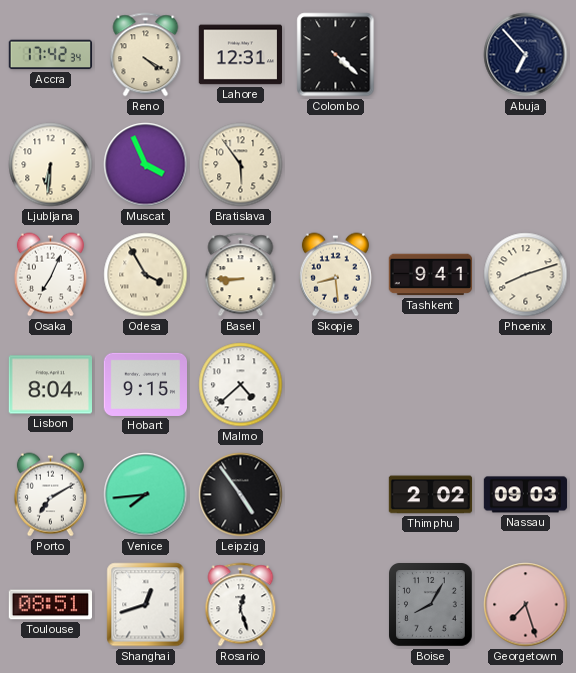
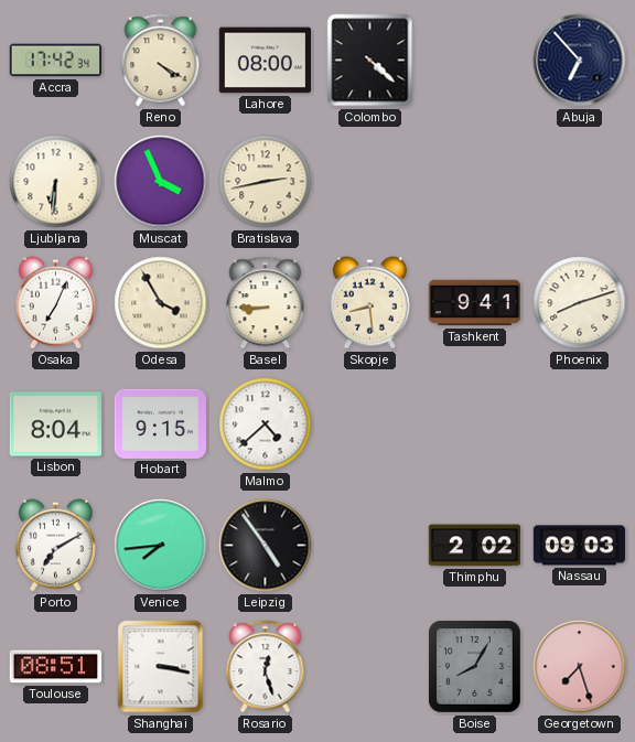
Lahore: 12:31 -> 08:00
Bratislava: 5:54 -> 2:43
Shanghai: 12:42 -> 3:17
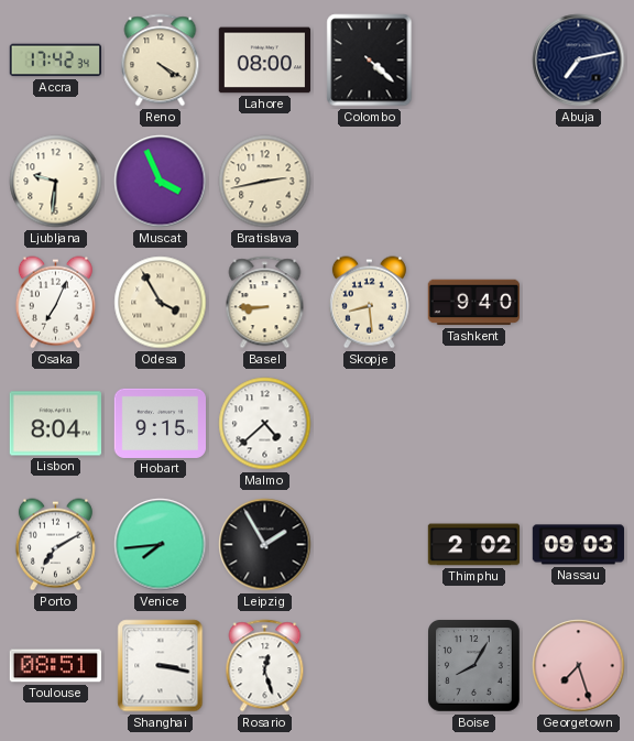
Abuja: 6:53 -> 7:13
Ljubljana: 6:31 -> 9:31
Tashkent: 9:41 -> 9:40
Phoenix: 8:12 -> none
Leipzig: 4:54 -> 1:55
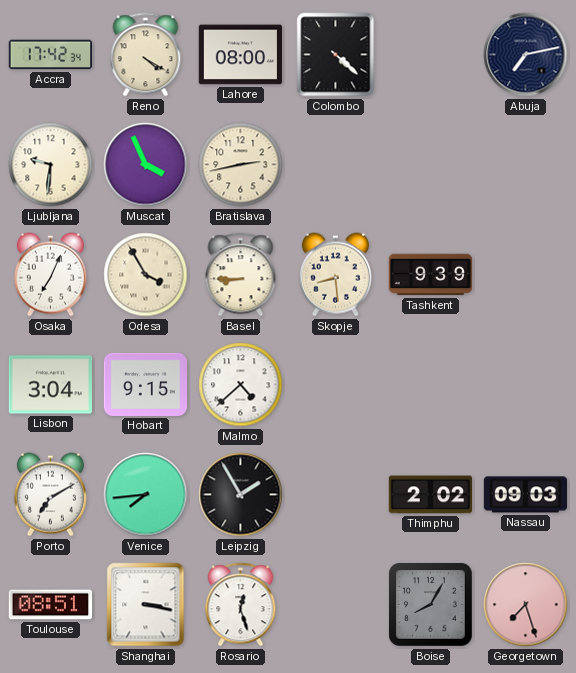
Tashkent: 9:40 -> 9:39
Lisbon: 8:04 -> 3:04
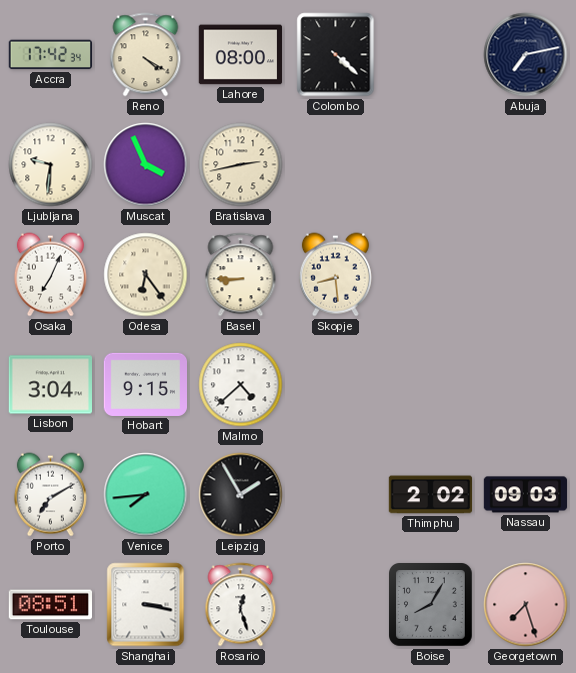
Odesa: 3:55 -> 6:24
Tashkent: 9:39 -> none
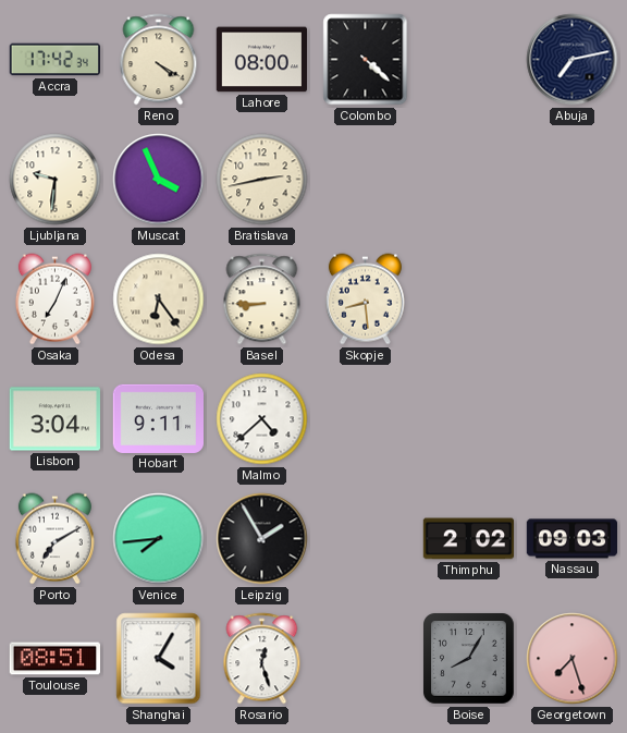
Hobart: 9:15 -> 9:11
Shanghai: 3:17 -> 4:05
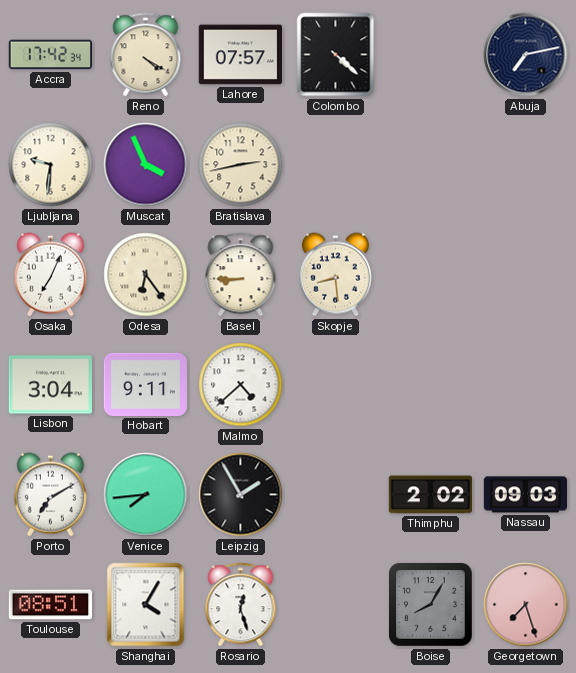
Lahore: 08:00 -> 07:57
